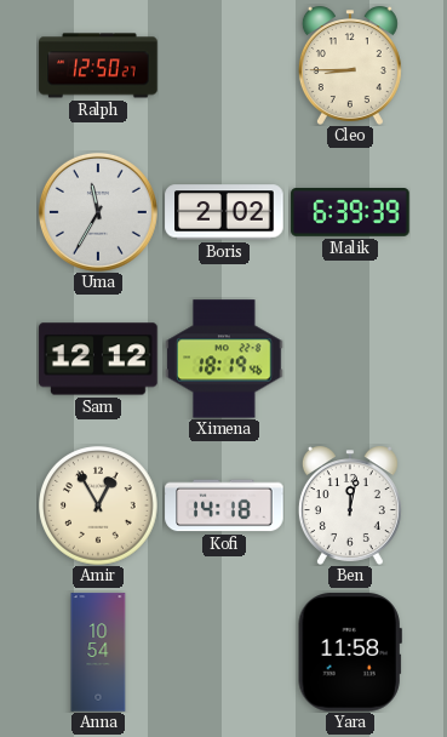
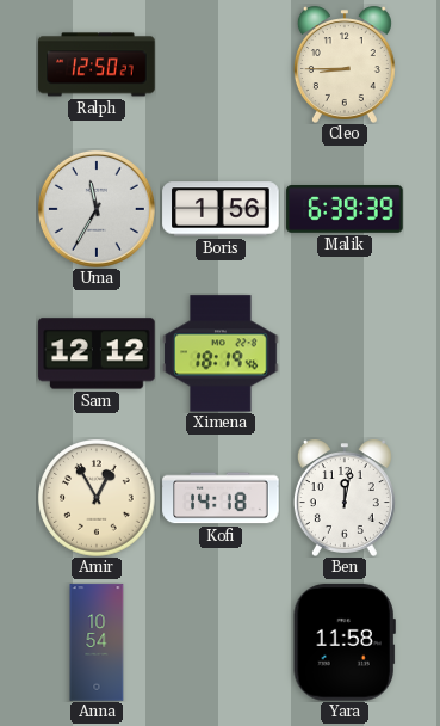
Boris: 2:02 -> 1:56
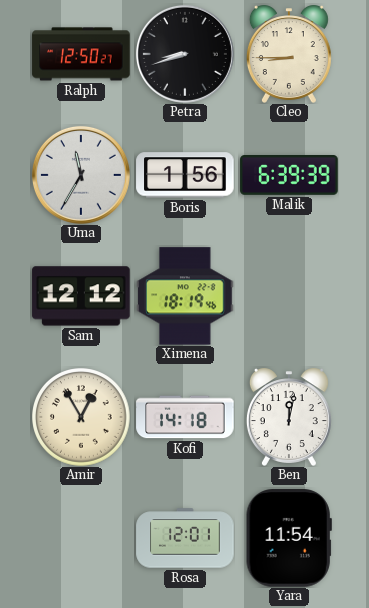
Petra: none -> 8:42
Anna: 10:54 -> none
Rosa: none -> 12:01
Yara: 11:58 -> 11:54
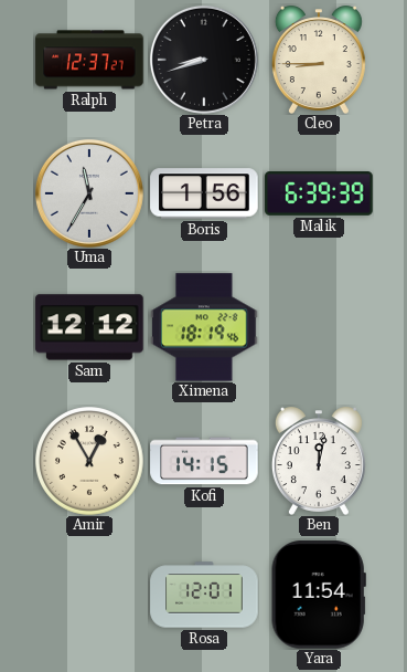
Ralph: 12:50 -> 12:37
Kofi: 14:18 -> 14:15
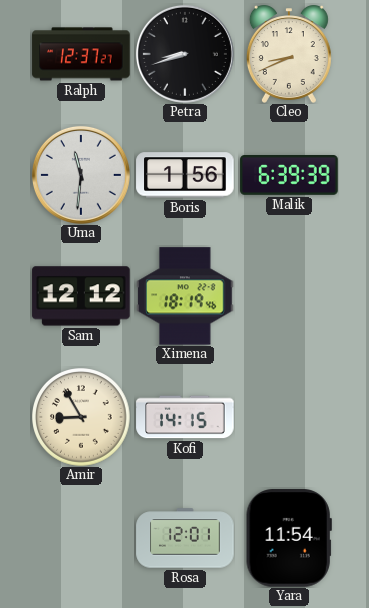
Cleo: 8:45 -> 8:41
Uma: 11:35 -> 11:31
Amir: 12:55 -> 8:55
Ben: 12:02 -> none
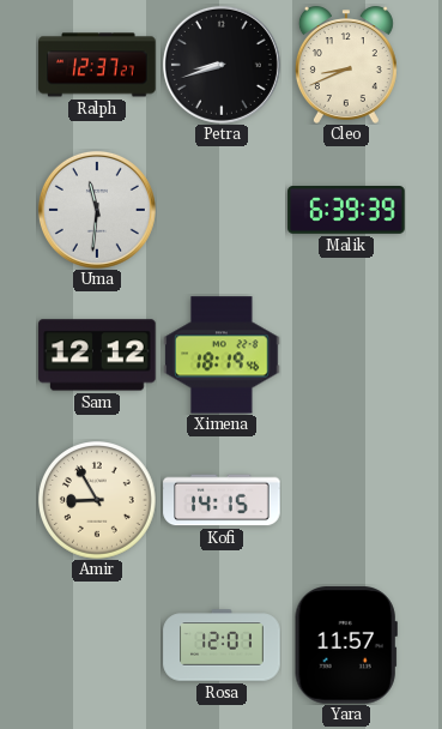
Boris: 1:56 -> none
Yara: 11:54 -> 11:57
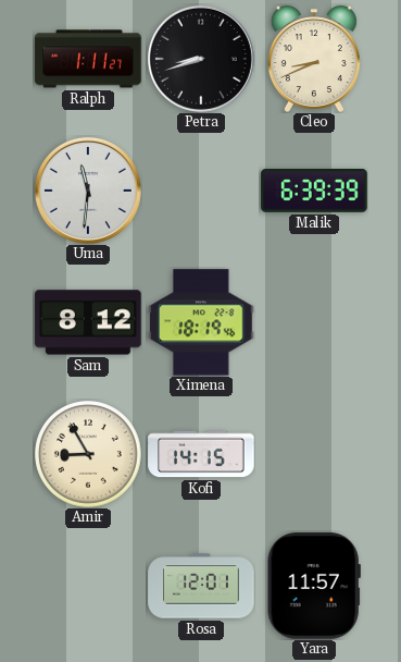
Ralph: 12:37 -> 1:11
Sam: 12:12 -> 8:12
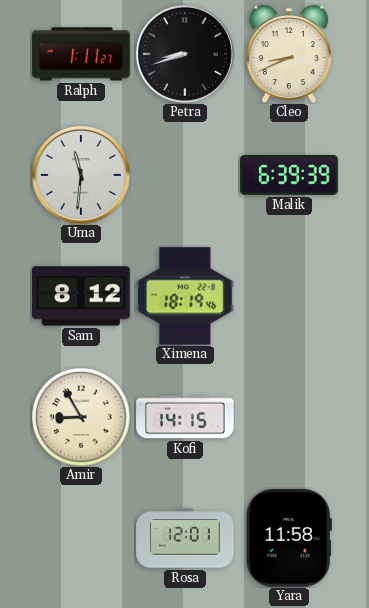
Yara: 11:57 -> 11:58
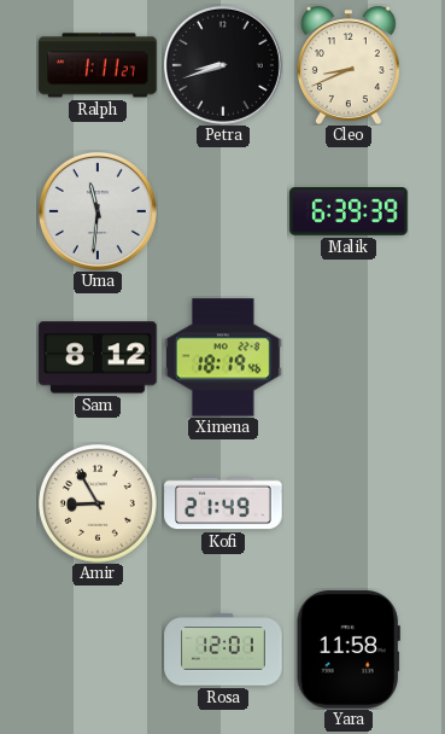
Kofi: 14:15 -> 21:49
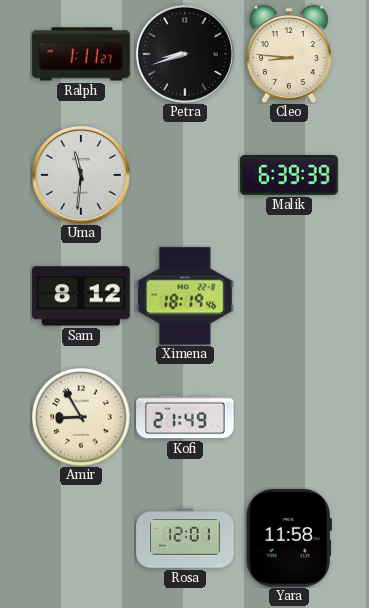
Cleo: 8:41 -> 8:46
